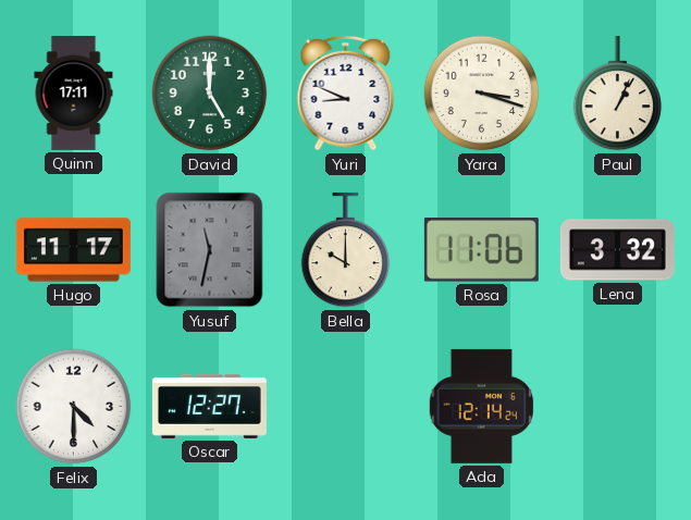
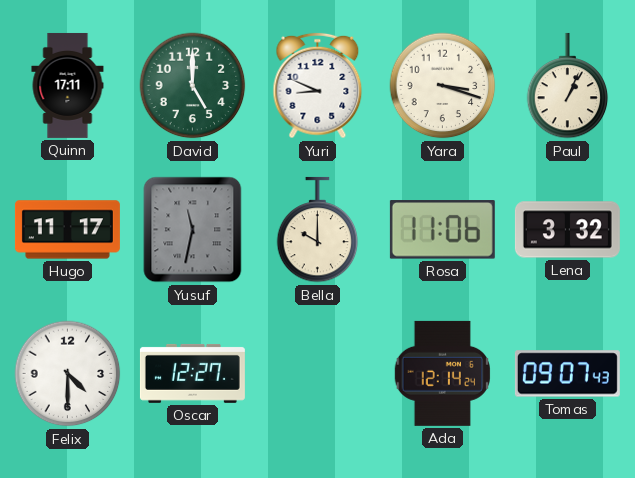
Tomas: none -> 09:07
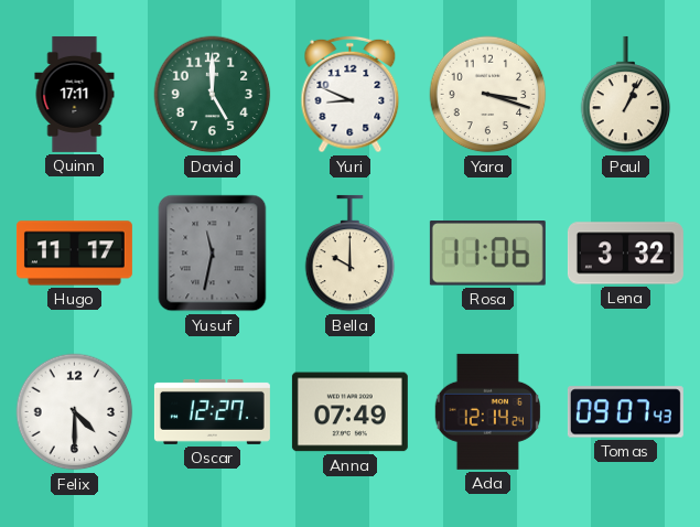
Anna: none -> 07:49
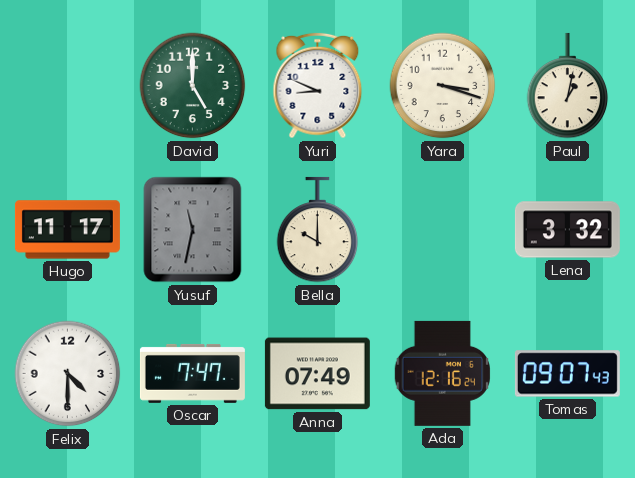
Quinn: 17:11 -> none
Paul: 1:04 -> 1:02
Rosa: 11:06 -> none
Oscar: 12:27 -> 7:47
Ada: 12:14 -> 12:16
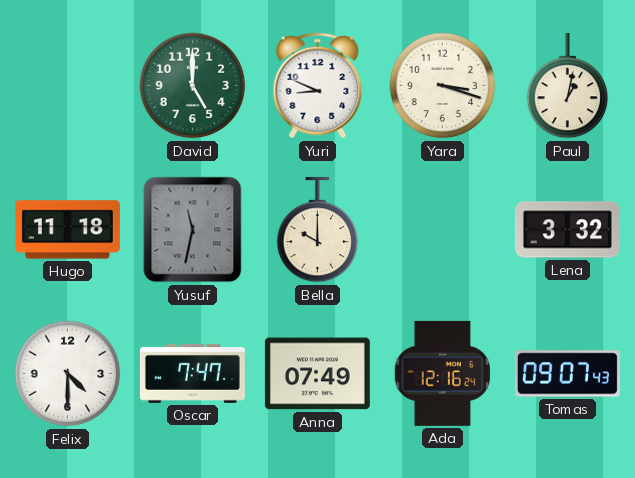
Hugo: 11:17 -> 11:18
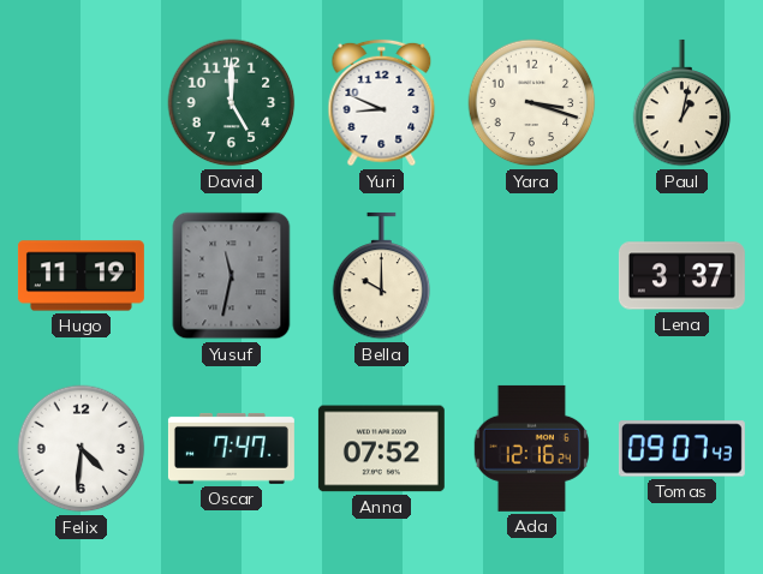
Hugo: 11:18 -> 11:19
Lena: 3:32 -> 3:37
Felix: 4:30 -> 4:31
Anna: 07:49 -> 07:52
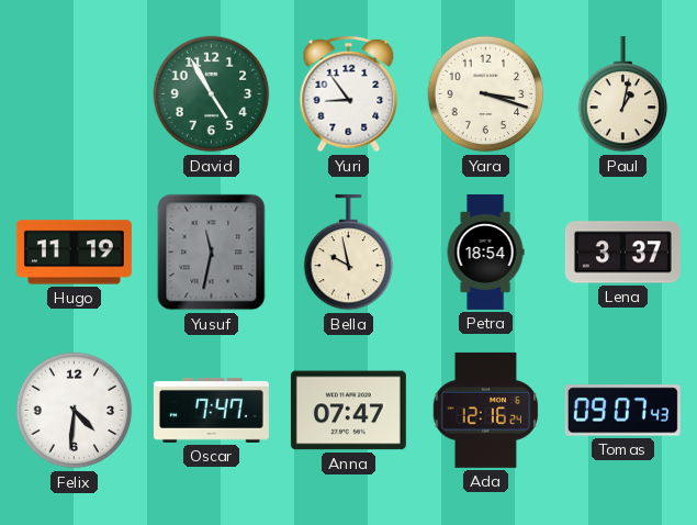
David: 5:00 -> 4:55
Yuri: 8:49 -> 8:54
Bella: 10:00 -> 9:58
Petra: none -> 18:54
Anna: 07:52 -> 07:47
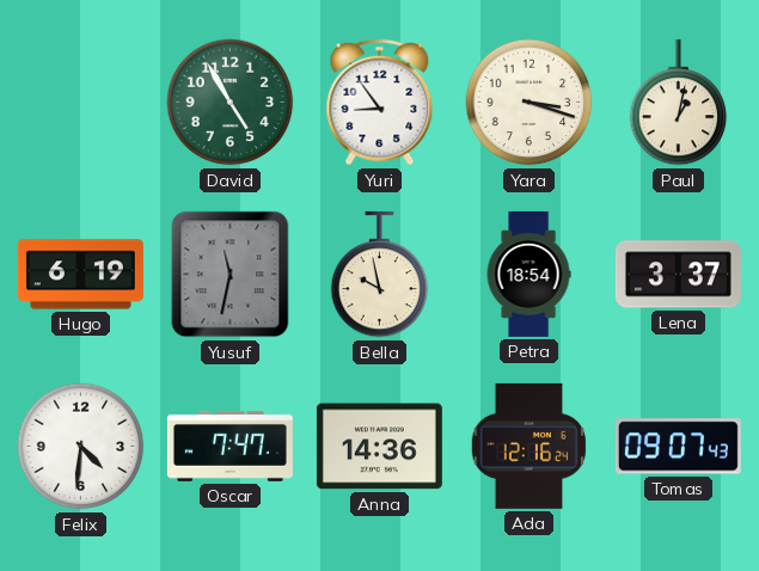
Hugo: 11:19 -> 6:19
Anna: 07:47 -> 14:36
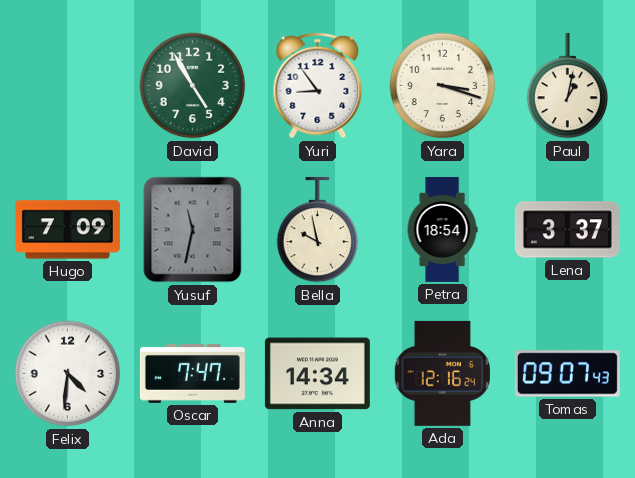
Hugo: 6:19 -> 7:09
Anna: 14:36 -> 14:34
